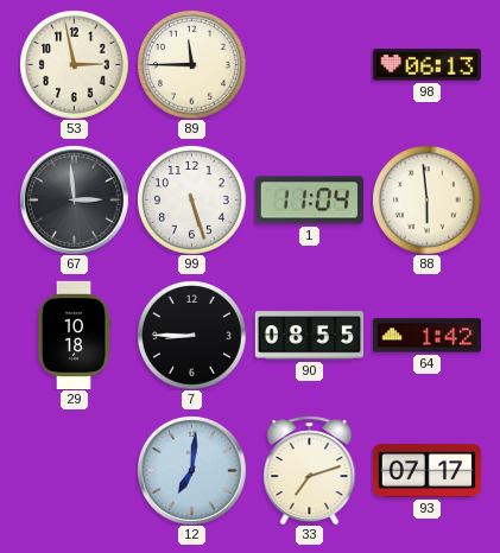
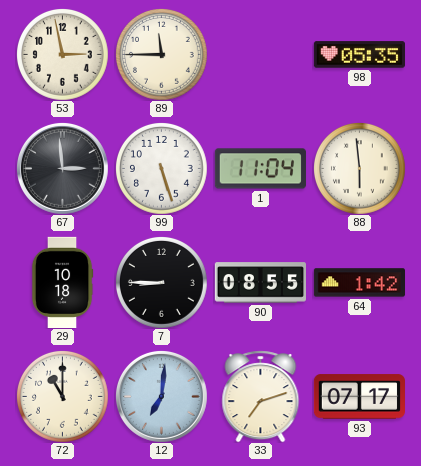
98: 06:13 -> 05:35
72: none -> 11:00
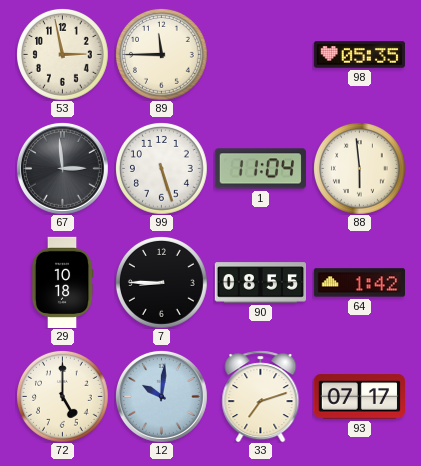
72: 11:00 -> 5:00
12: 7:01 -> 10:01
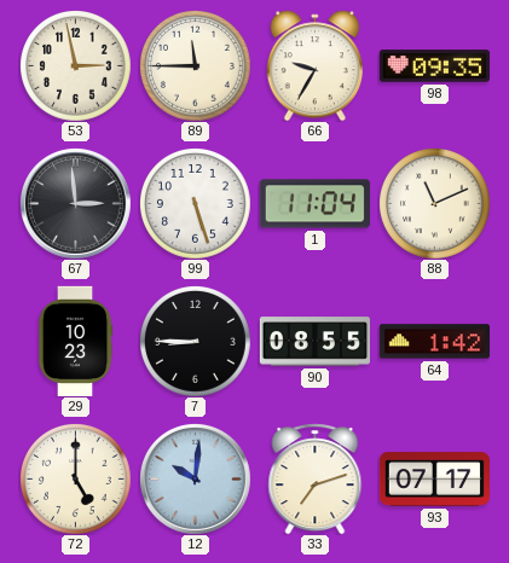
66: none -> 9:35
98: 05:35 -> 09:35
88: 5:59 -> 11:11
29: 10:18 -> 10:23
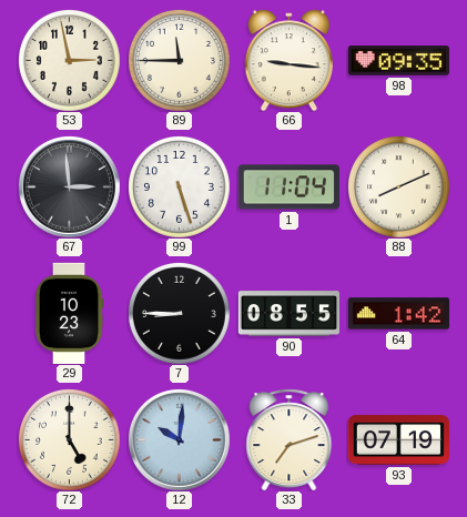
66: 9:35 -> 9:16
88: 11:11 -> 8:11
93: 07:17 -> 07:19
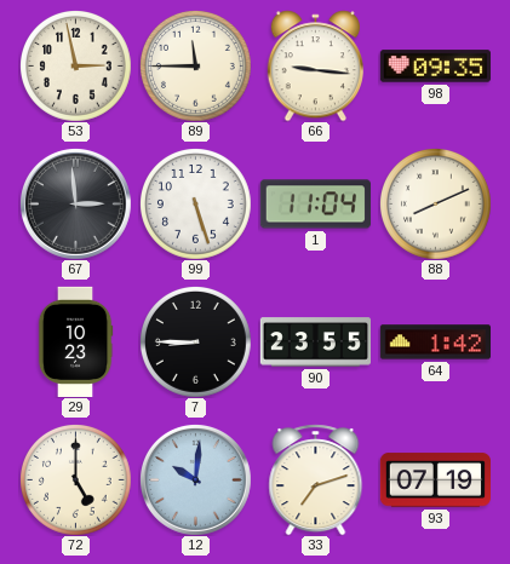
90: 08:55 -> 23:55
